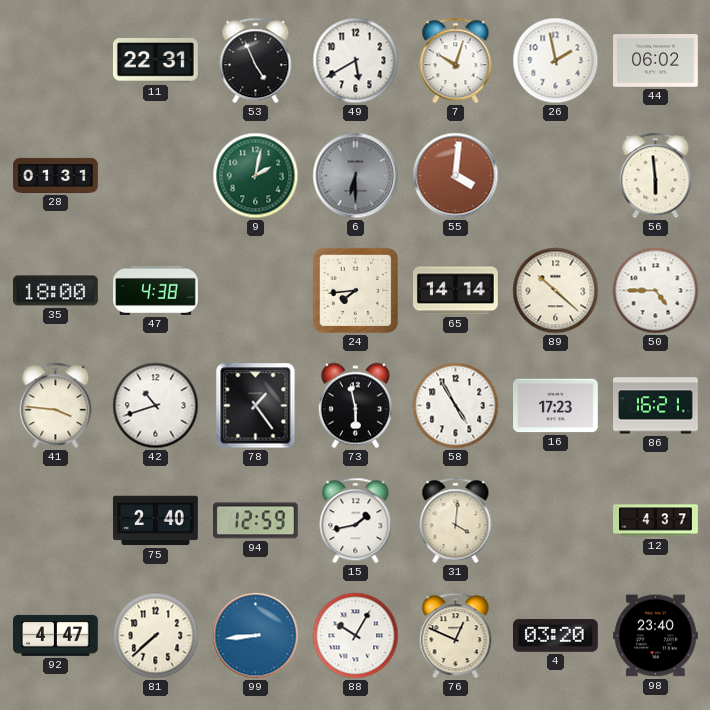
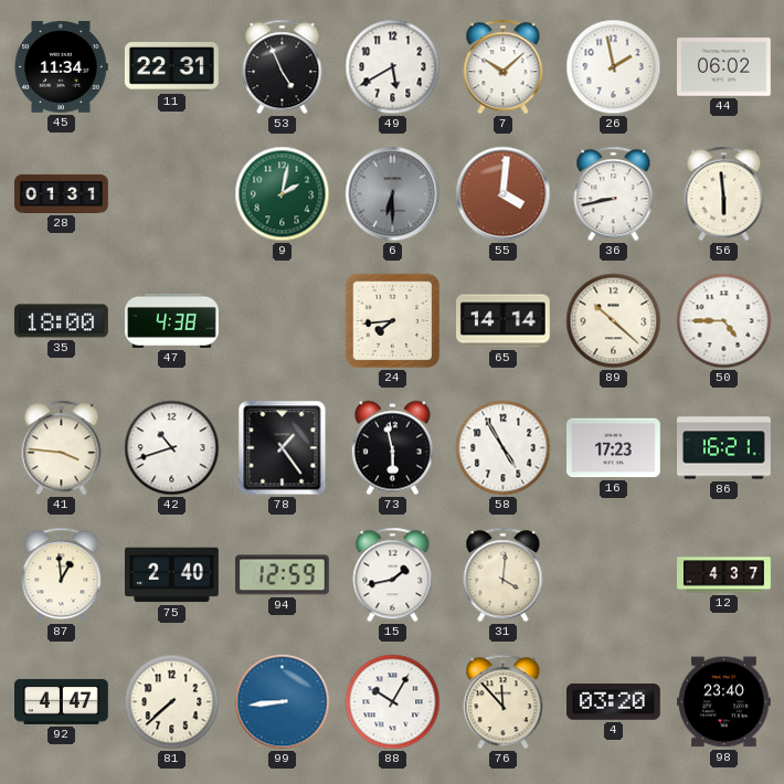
45: none -> 11:34
7: 10:03 -> 10:08
36: none -> 8:43
87: none -> 12:59
76: 12:49 -> 11:53
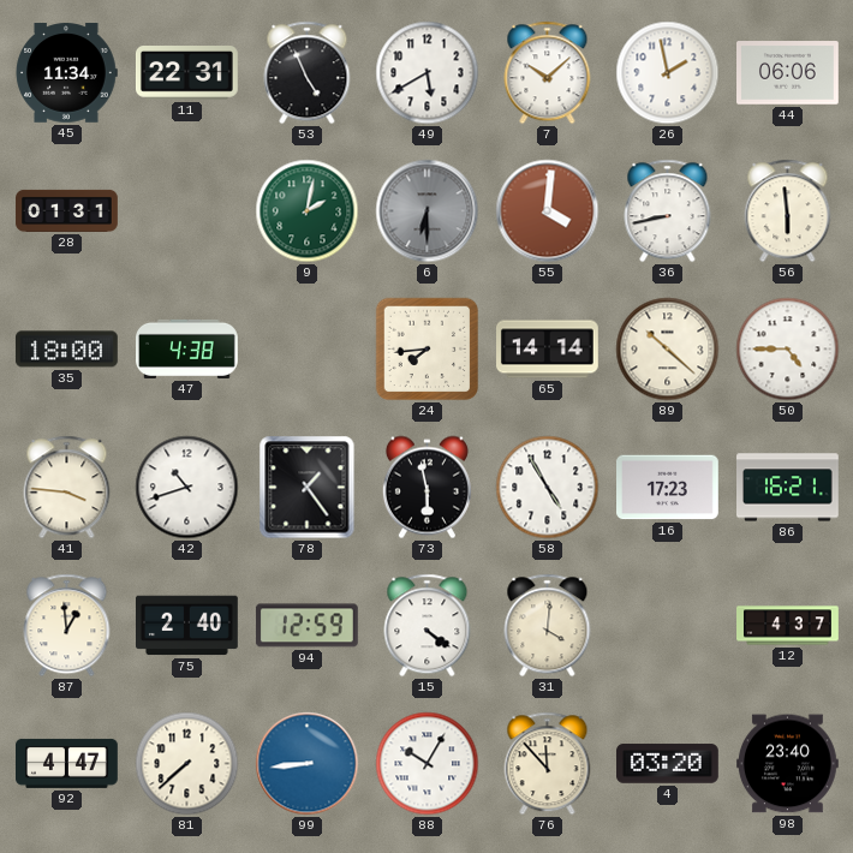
44: 06:02 -> 06:06
15: 1:43 -> 4:21
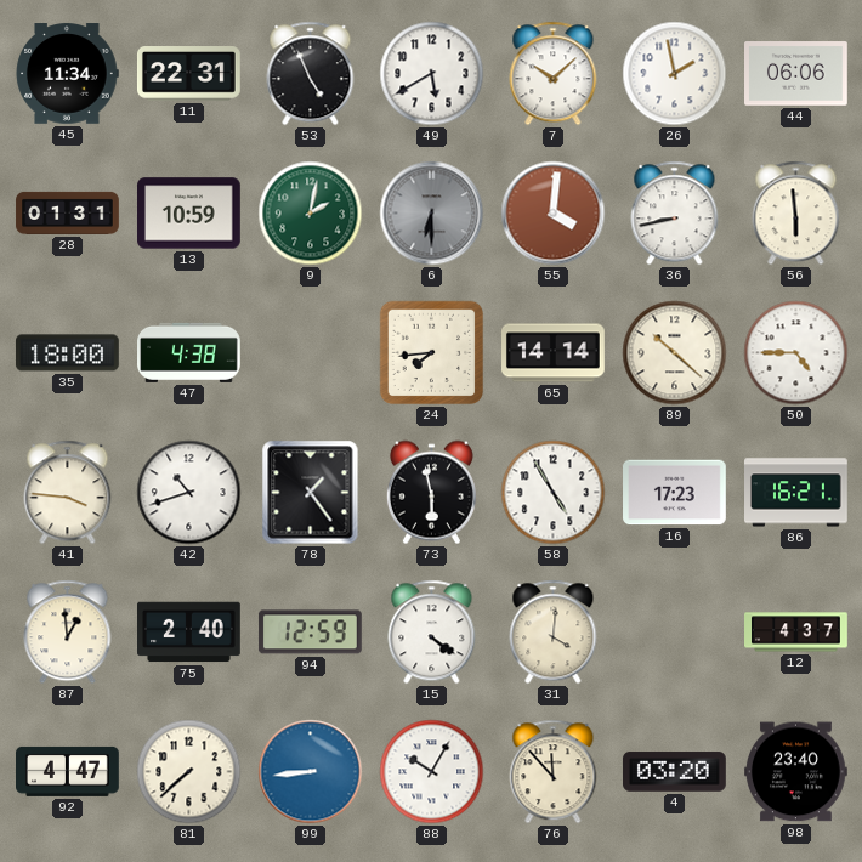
13: none -> 10:59
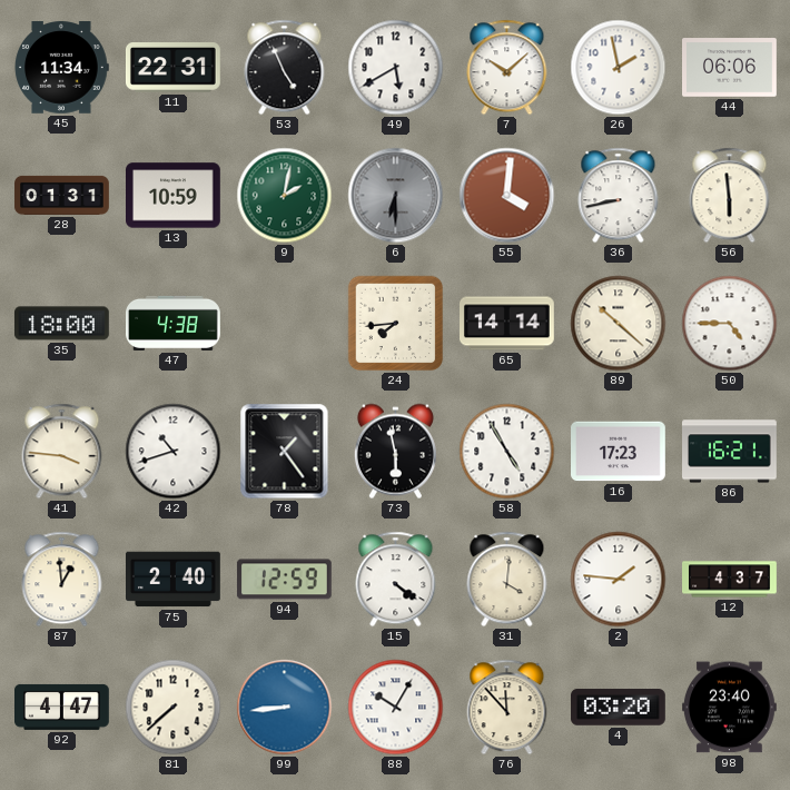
2: none -> 1:46
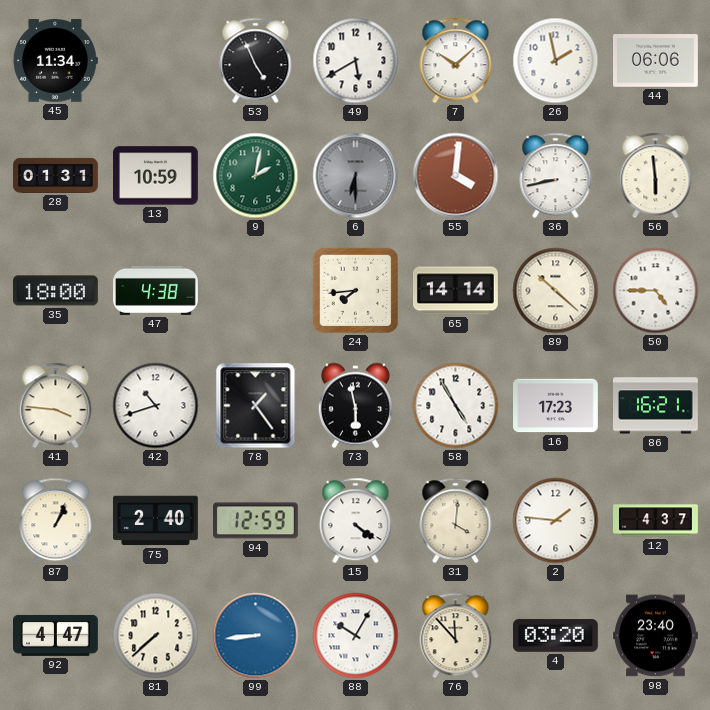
11: 22:31 -> none
87: 12:59 -> 1:04
